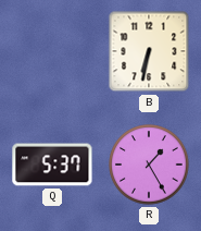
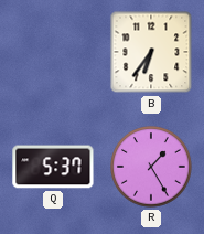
B: 6:32 -> 6:36
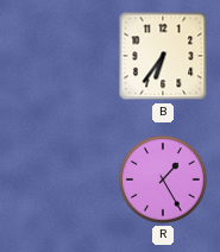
Q: 5:37 -> none
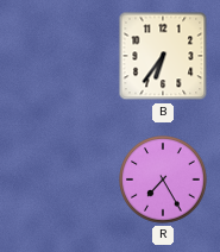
R: 1:25 -> 7:25
